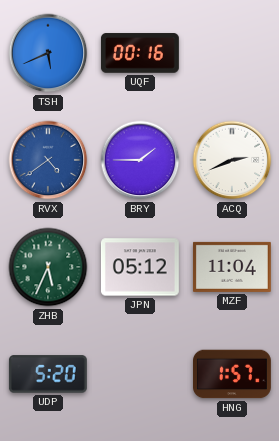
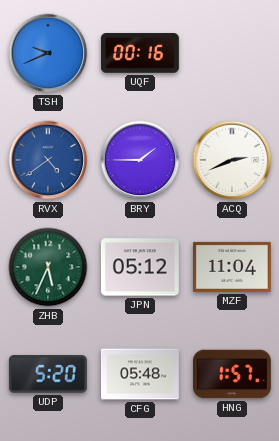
TSH: 5:41 -> 9:41
CFG: none -> 05:48
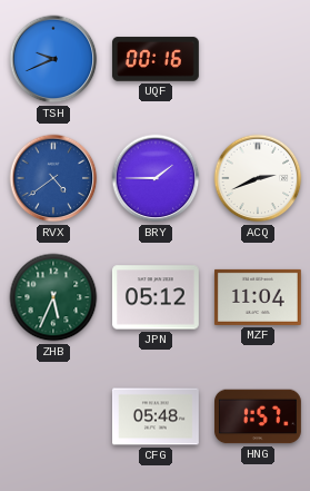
UDP: 5:20 -> none
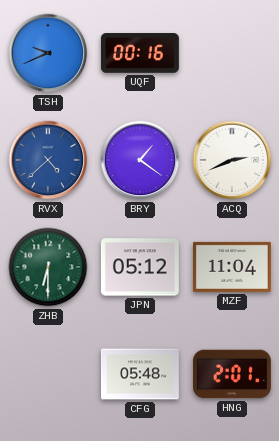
RVX: 4:39 -> 4:38
BRY: 1:45 -> 1:21
ZHB: 5:34 -> 6:30
HNG: 1:57 -> 2:01
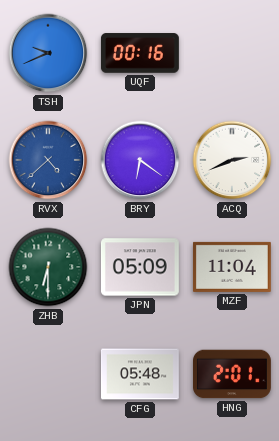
BRY: 1:21 -> 6:21
JPN: 05:12 -> 05:09
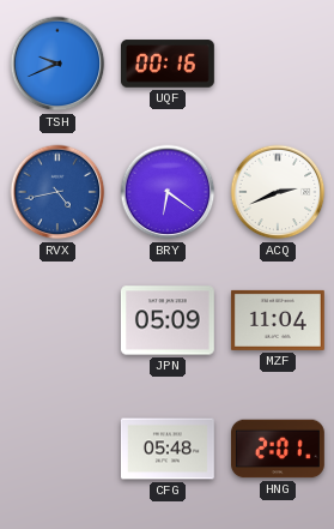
RVX: 4:38 -> 4:43
ZHB: 6:30 -> none
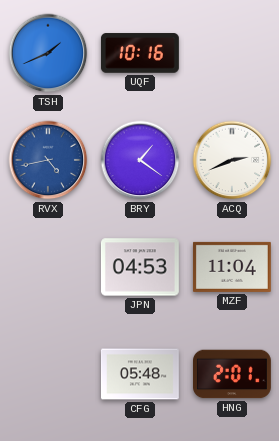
TSH: 9:41 -> 1:41
UQF: 00:16 -> 10:16
BRY: 6:21 -> 1:21
JPN: 05:09 -> 04:53
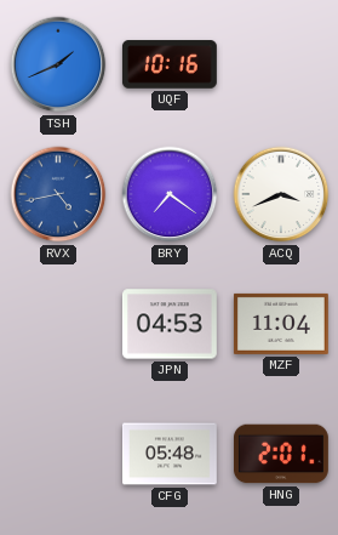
BRY: 1:21 -> 7:21
ACQ: 2:41 -> 3:41
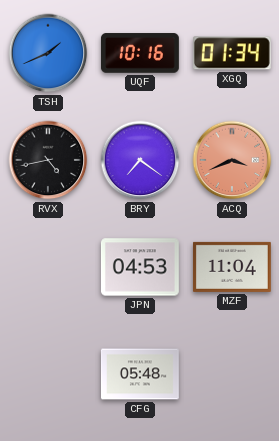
XGQ: none -> 01:34
RVX dial: blue -> black
ACQ dial: white -> salmon
HNG: 2:01 -> none
